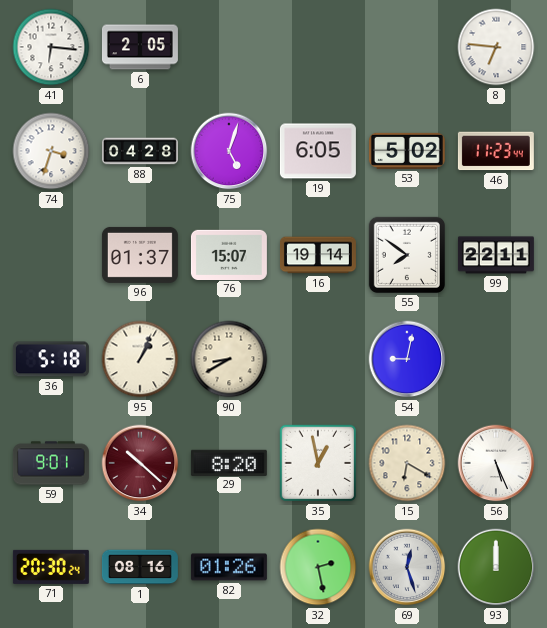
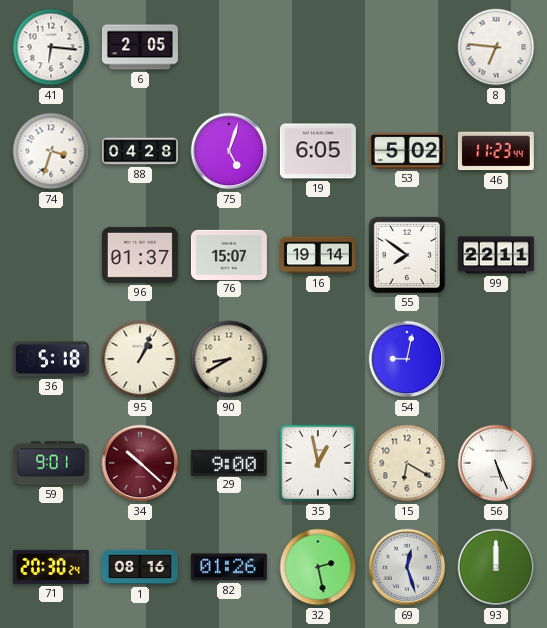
29: 8:20 -> 9:00
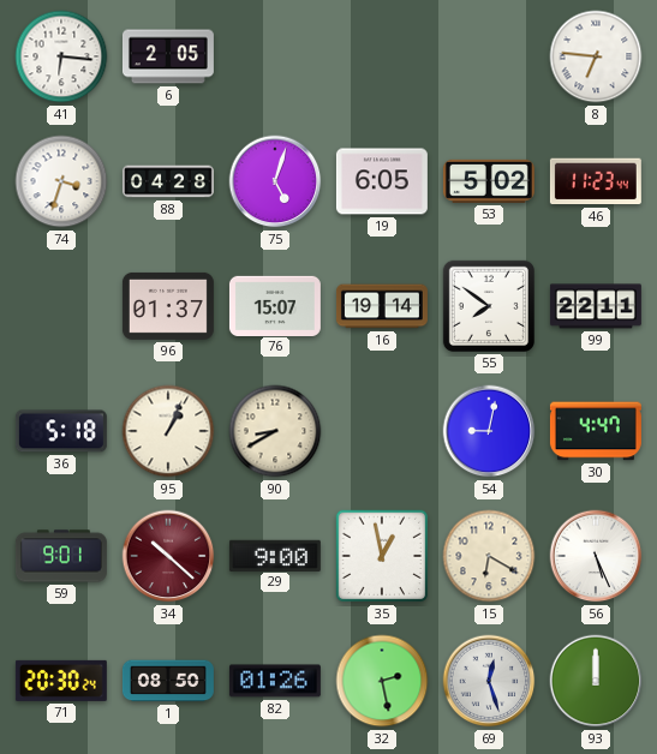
30: none -> 4:47
1: 08:16 -> 08:50
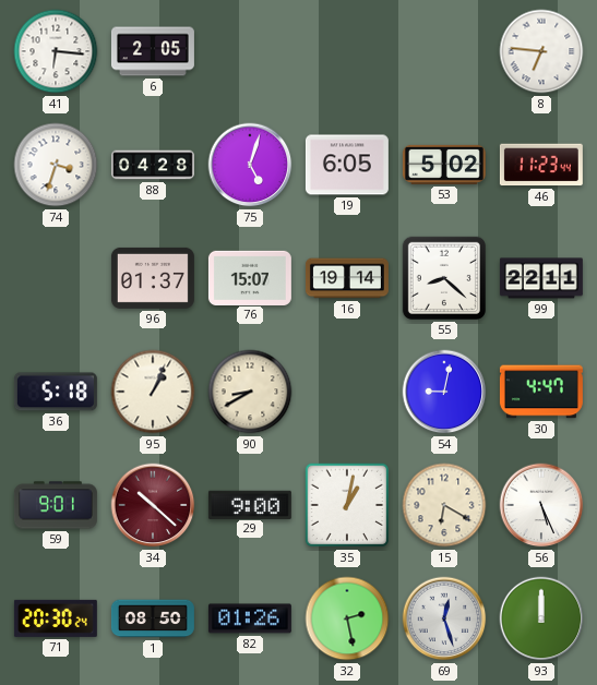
55: 7:51 -> 8:22
35: 12:58 -> 1:02
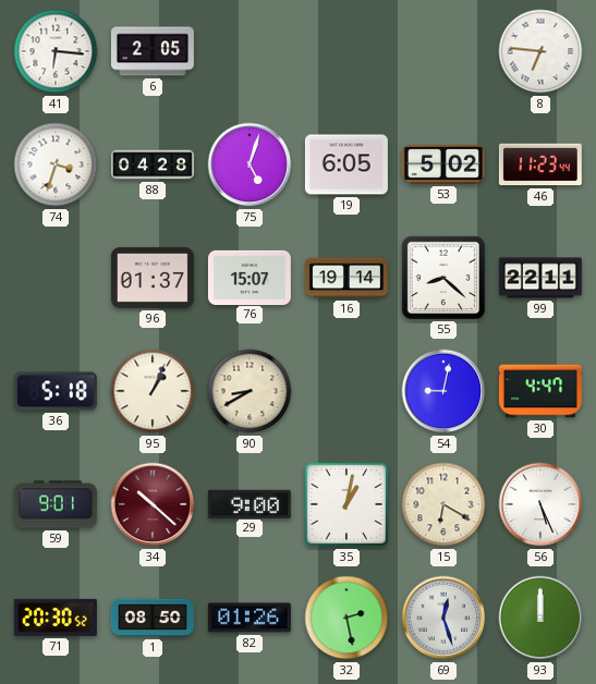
71: 20:30:24 -> 20:30:52
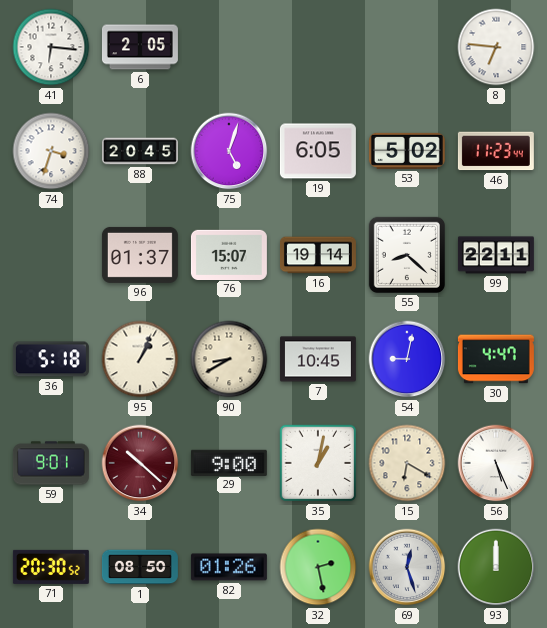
88: 04:28 -> 20:45
7: none -> 10:45
